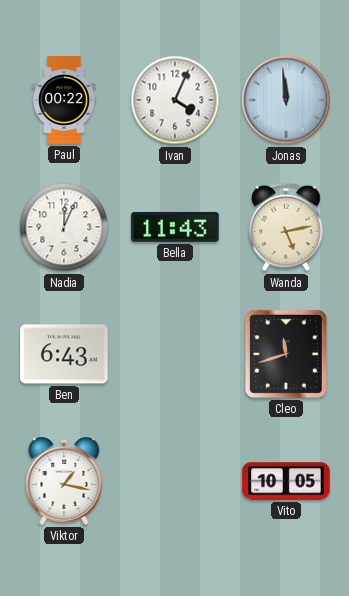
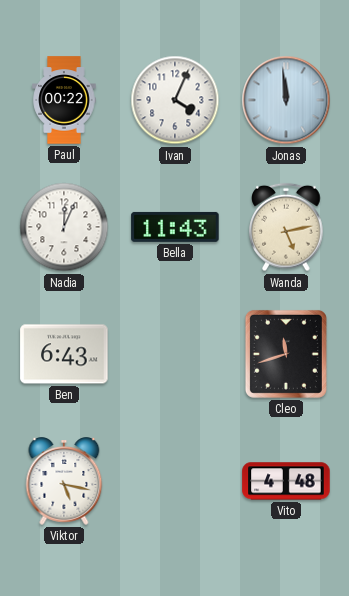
Viktor: 1:17 -> 5:17
Vito: 10:05 -> 4:48
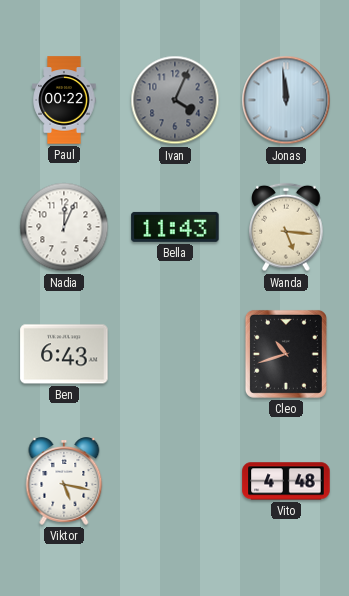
Ivan dial: white -> grey
Wanda: 5:13 -> 5:16
Cleo: 11:42 -> 10:42
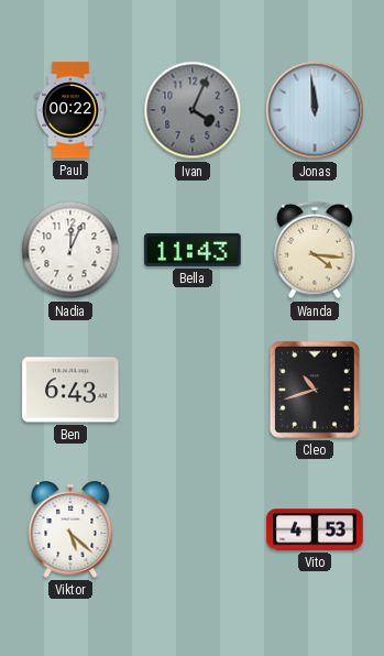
Wanda: 5:16 -> 4:16
Viktor: 5:17 -> 5:22
Vito: 4:48 -> 4:53
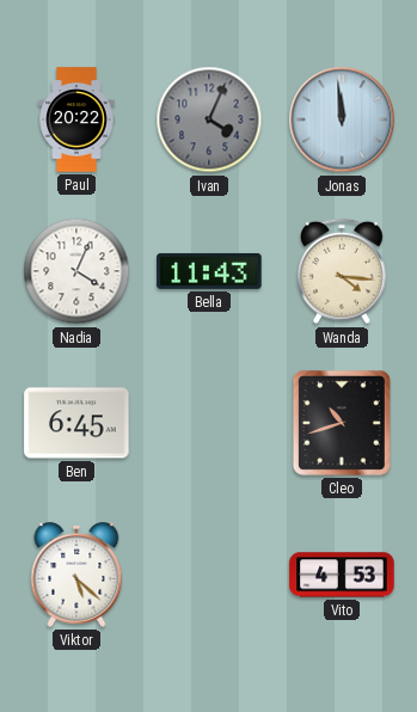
Paul: 00:22 -> 20:22
Nadia: 12:04 -> 4:04
Ben: 6:43 -> 6:45
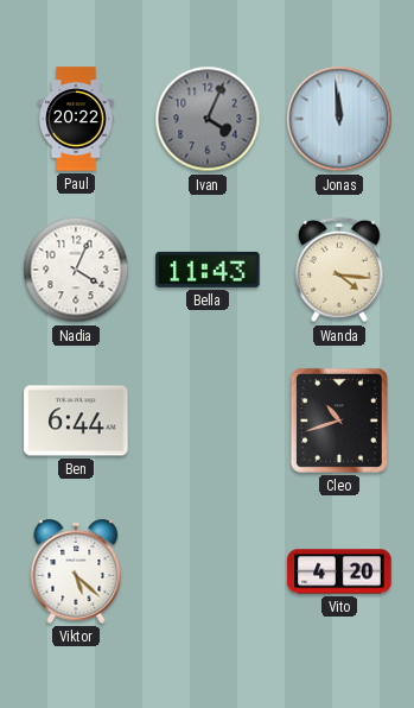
Ben: 6:45 -> 6:44
Vito: 4:53 -> 4:20
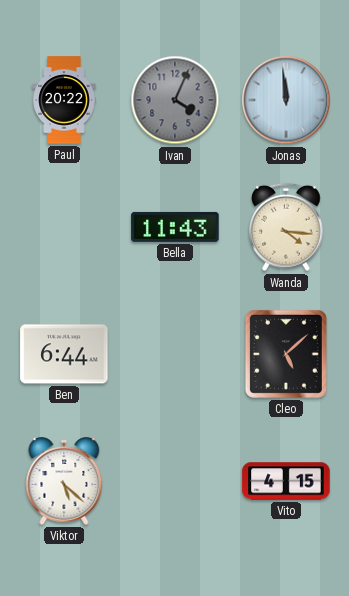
Nadia: 4:04 -> none
Cleo: 10:42 -> 5:08
Vito: 4:20 -> 4:15
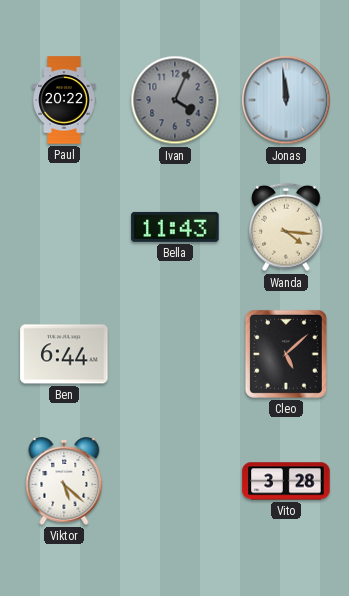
Vito: 4:15 -> 3:28
